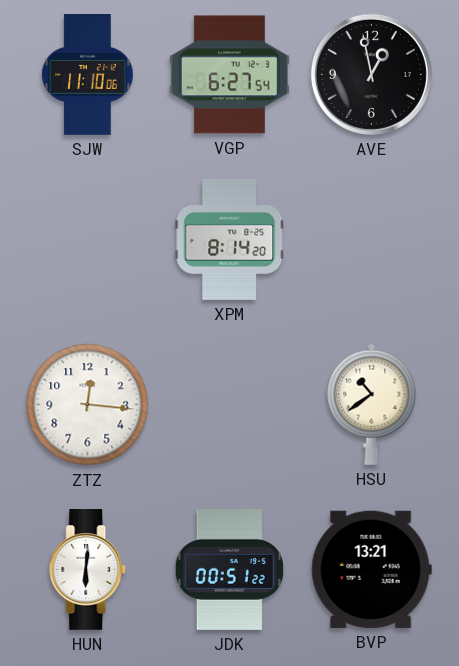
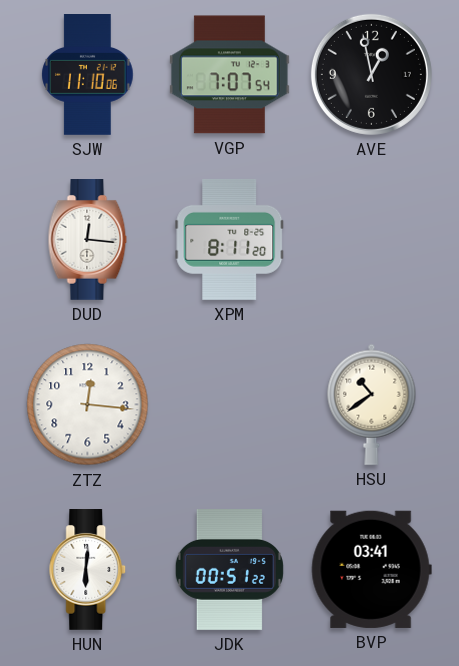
VGP: 6:27 -> 7:07
DUD: none -> 12:16
XPM: 8:14 -> 8:11
BVP: 13:21 -> 03:41
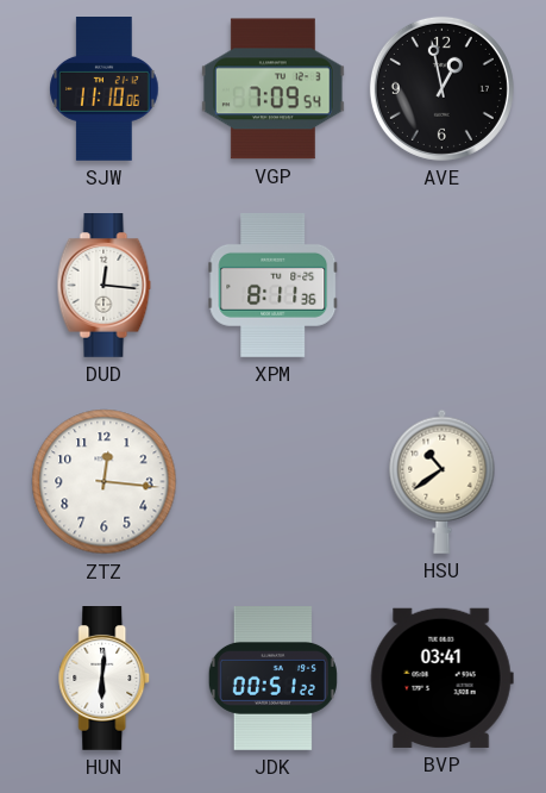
VGP: 7:07 -> 7:09
XPM: 8:11:20 -> 8:11:36
